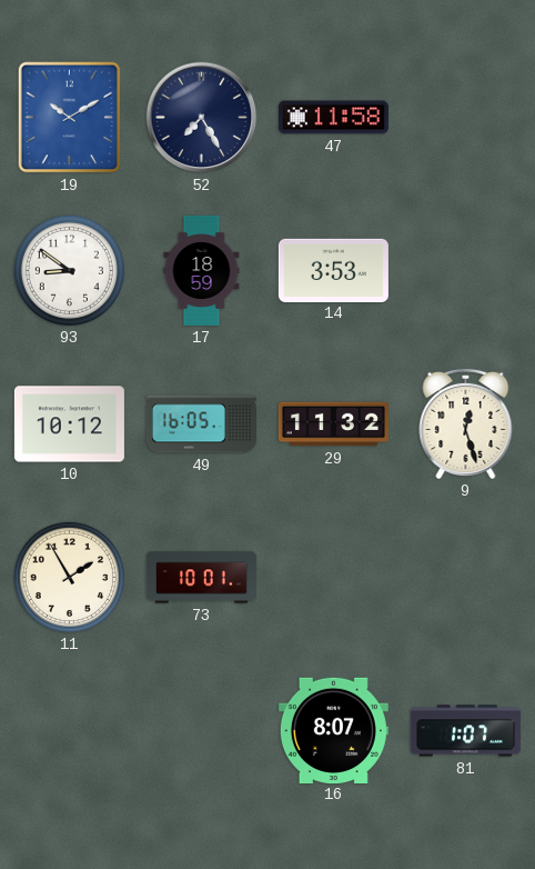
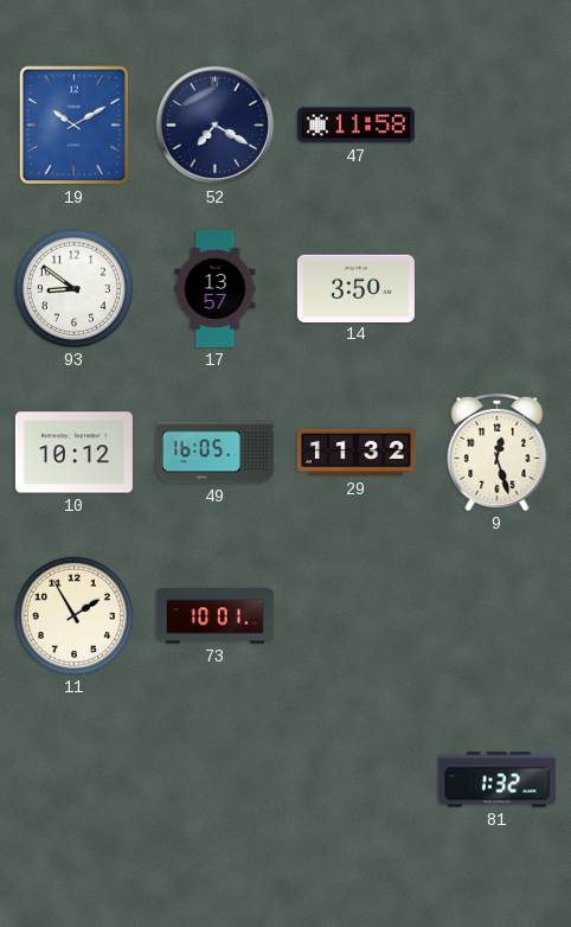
52: 7:25 -> 7:20
17: 18:59 -> 13:57
14: 3:53 -> 3:50
16: 8:07 -> none
81: 1:07 -> 1:32
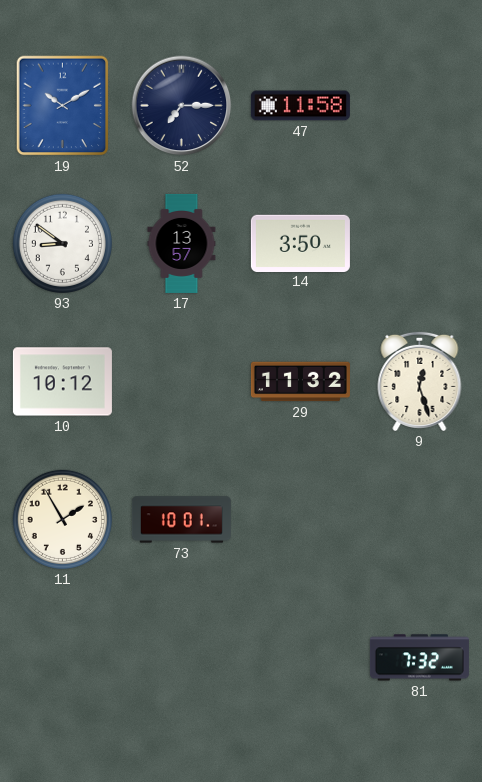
52: 7:20 -> 7:15
49: 16:05 -> none
81: 1:32 -> 7:32
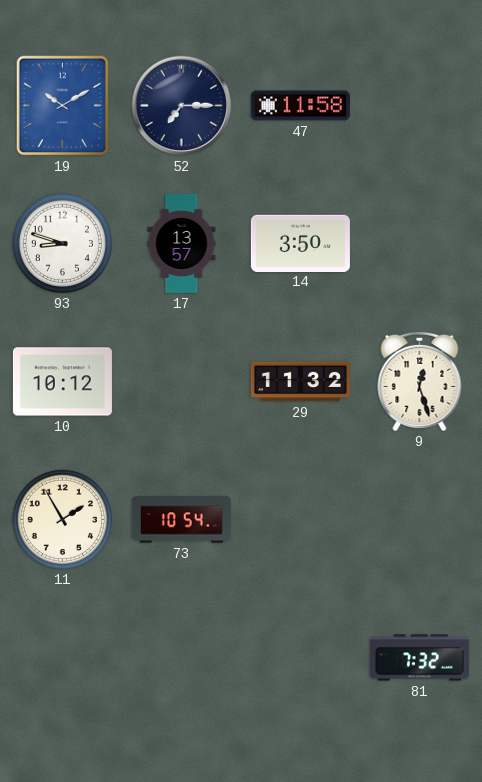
93: 8:51 -> 8:48
73: 10:01 -> 10:54
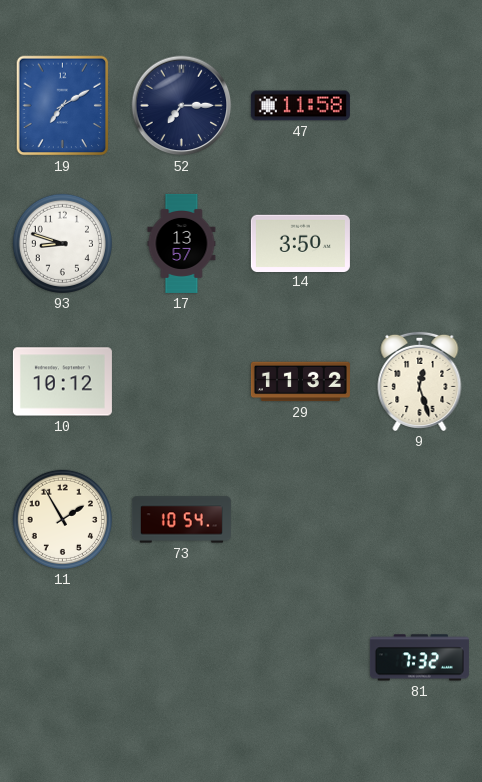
19: 10:10 -> 7:10
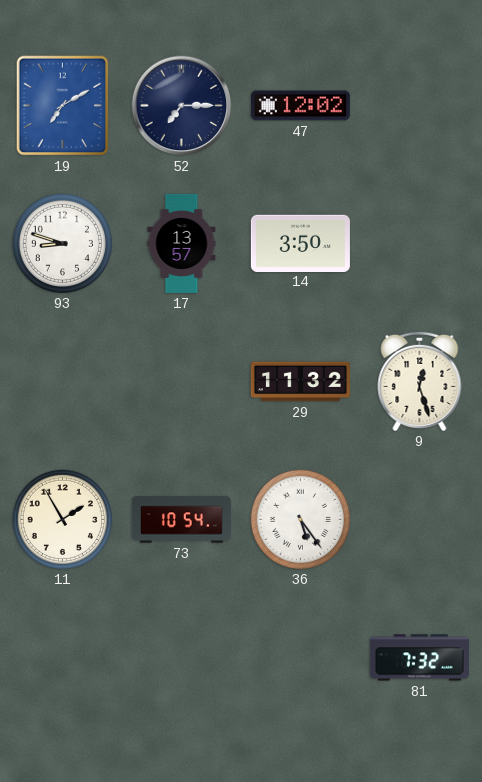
47: 11:58 -> 12:02
10: 10:12 -> none
36: none -> 5:24
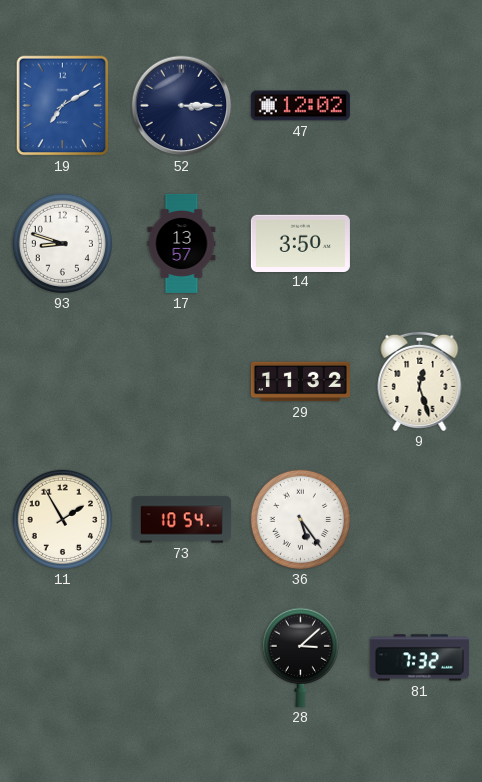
52: 7:15 -> 3:15
28: none -> 3:08
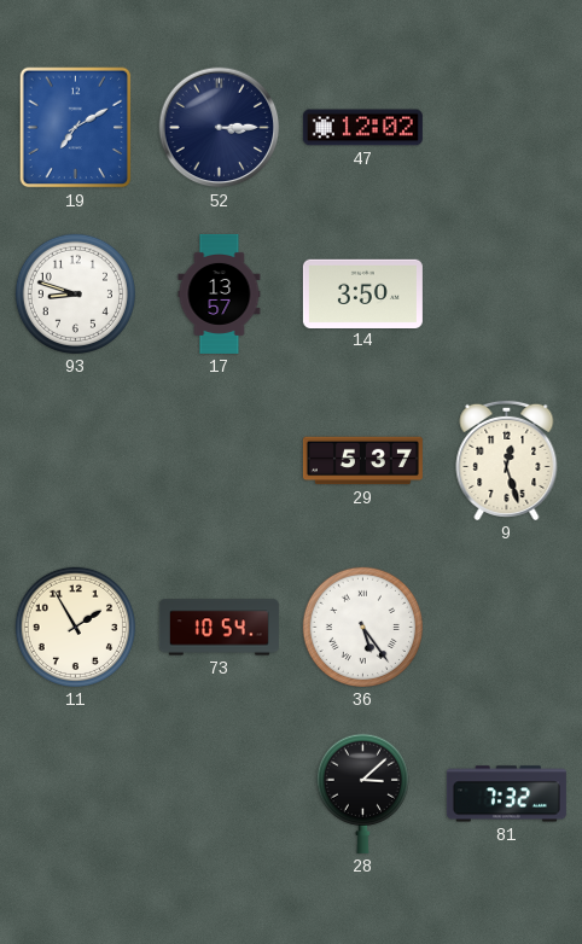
29: 11:32 -> 5:37
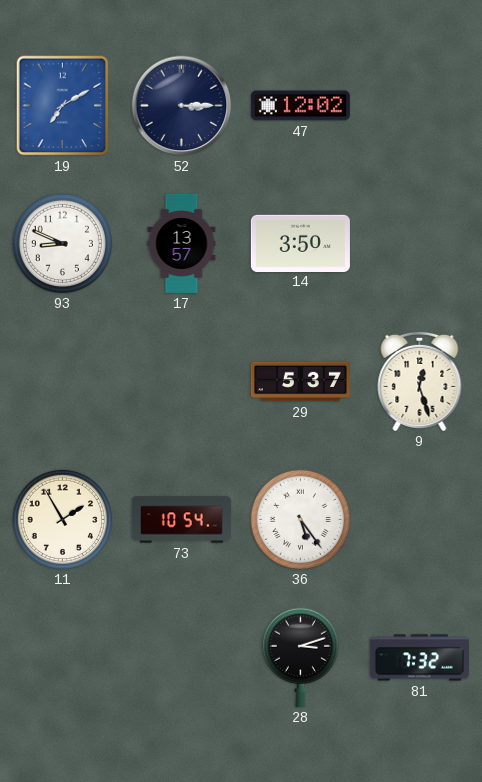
93: 8:48 -> 8:49
28: 3:08 -> 3:12
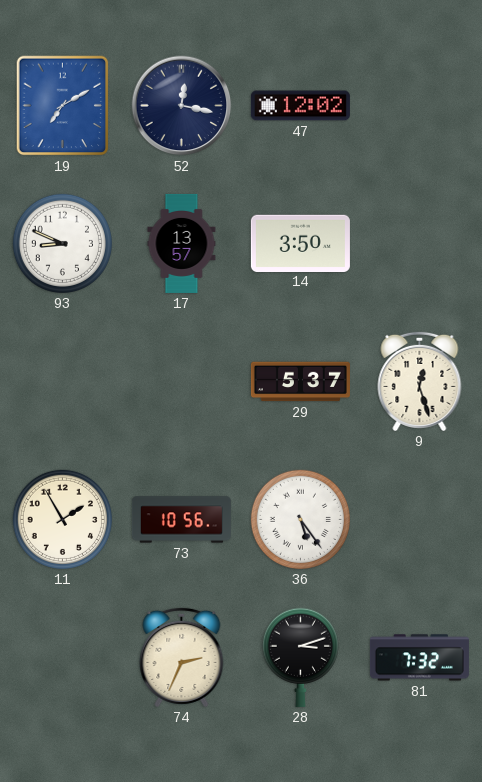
52: 3:15 -> 12:17
73: 10:54 -> 10:56
74: none -> 2:34
